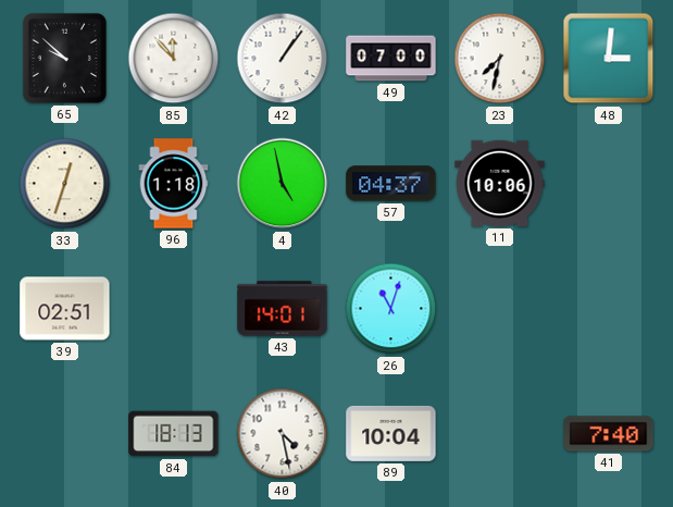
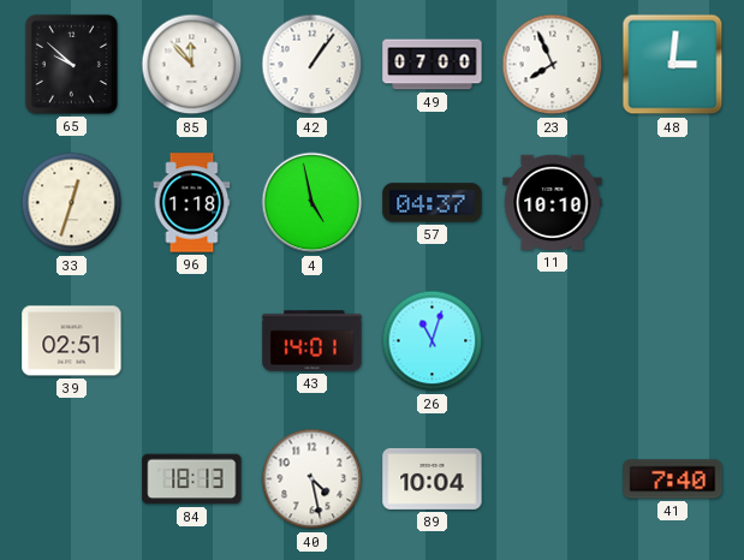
23: 7:32 -> 7:56
11: 10:06 -> 10:10
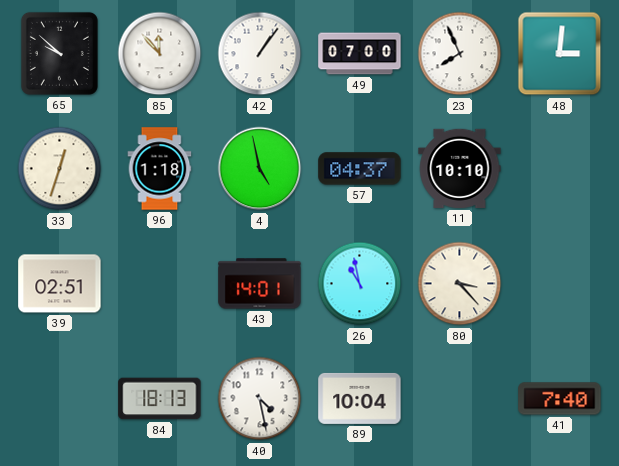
26: 11:03 -> 10:58
80: none -> 3:23
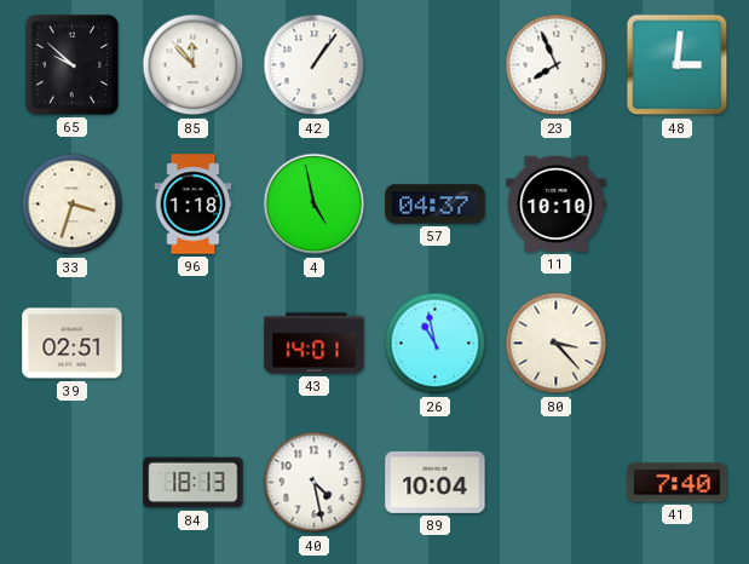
49: 07:00 -> none
33: 12:33 -> 3:33
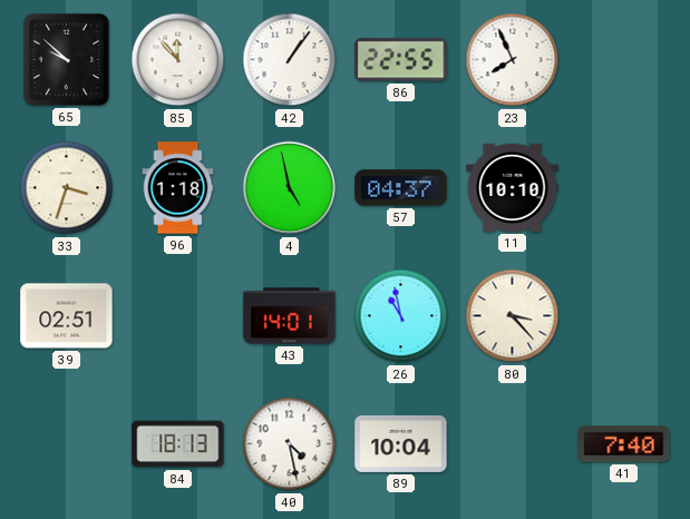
86: none -> 22:55
48: 3:01 -> none
